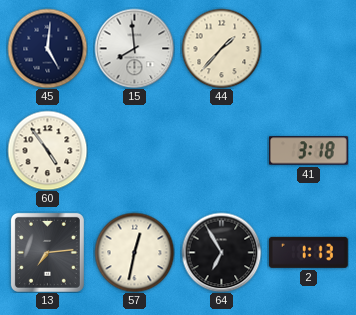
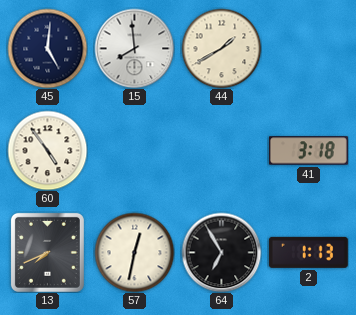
44: 1:37 -> 1:40
13: 7:14 -> 7:41
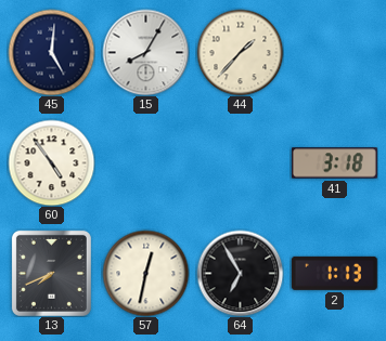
15: 7:59 -> 8:05
44: 1:40 -> 1:37
